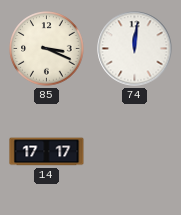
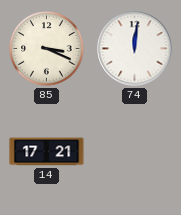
14: 17:17 -> 17:21
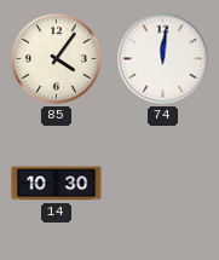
85: 3:19 -> 4:06
14: 17:21 -> 10:30
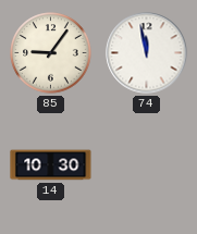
85: 4:06 -> 9:06
74: 12:01 -> 11:58
